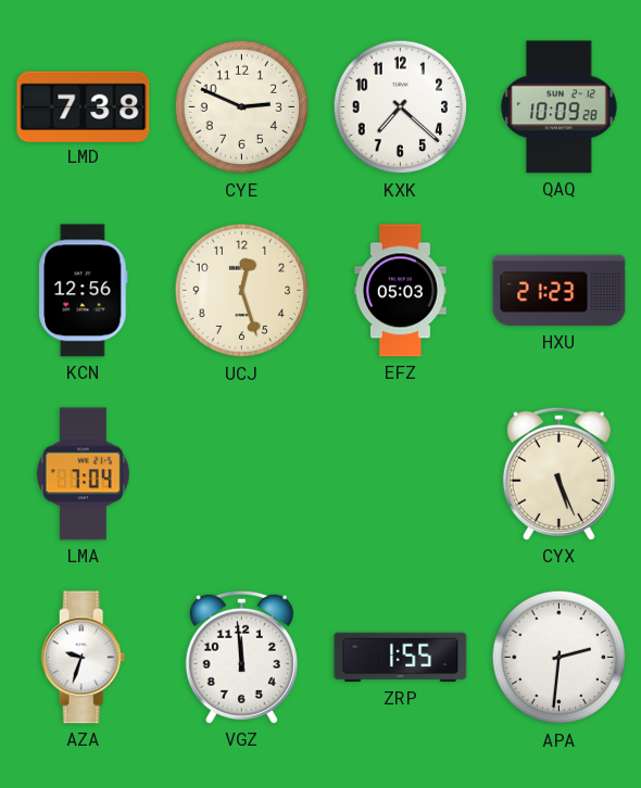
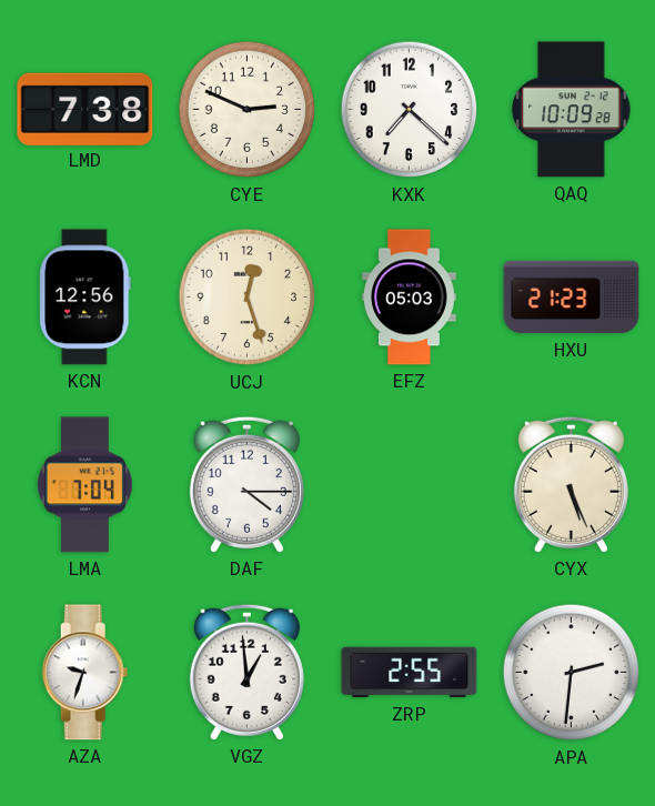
DAF: none -> 4:15
VGZ: 11:59 -> 12:59
ZRP: 1:55 -> 2:55
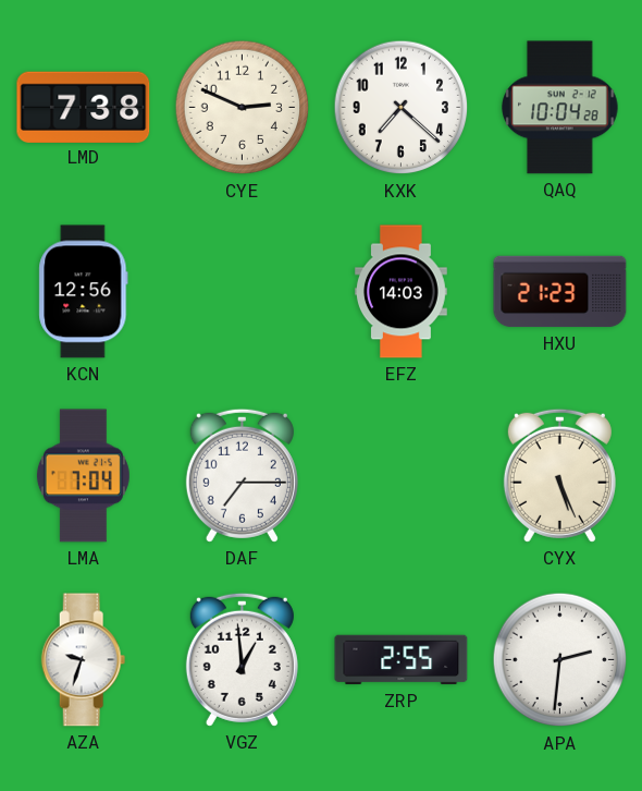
QAQ: 10:09 -> 10:04
UCJ: 12:27 -> none
EFZ: 05:03 -> 14:03
DAF: 4:15 -> 7:15
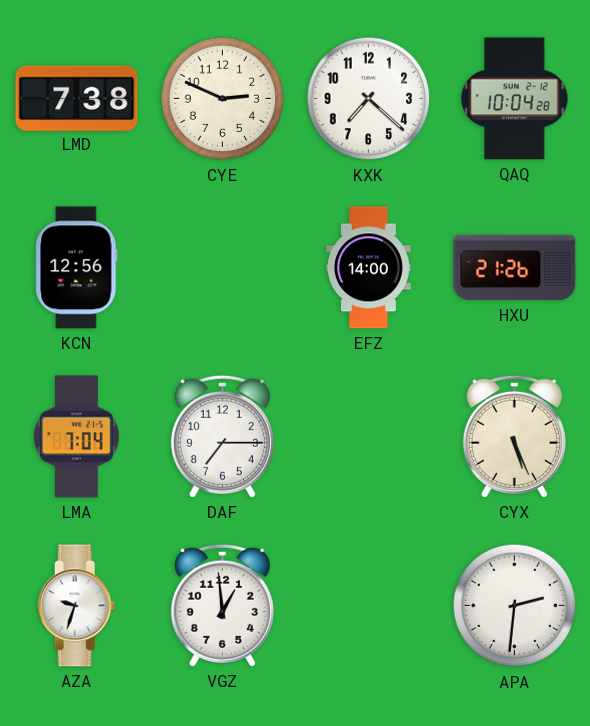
EFZ: 14:03 -> 14:00
HXU: 21:23 -> 21:26
ZRP: 2:55 -> none
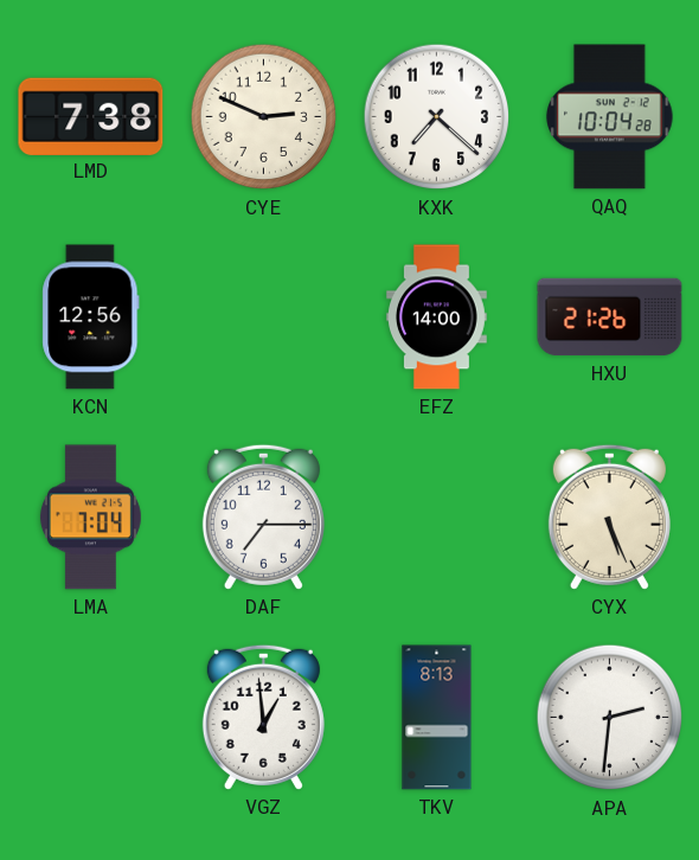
AZA: 9:33 -> none
TKV: none -> 8:13
